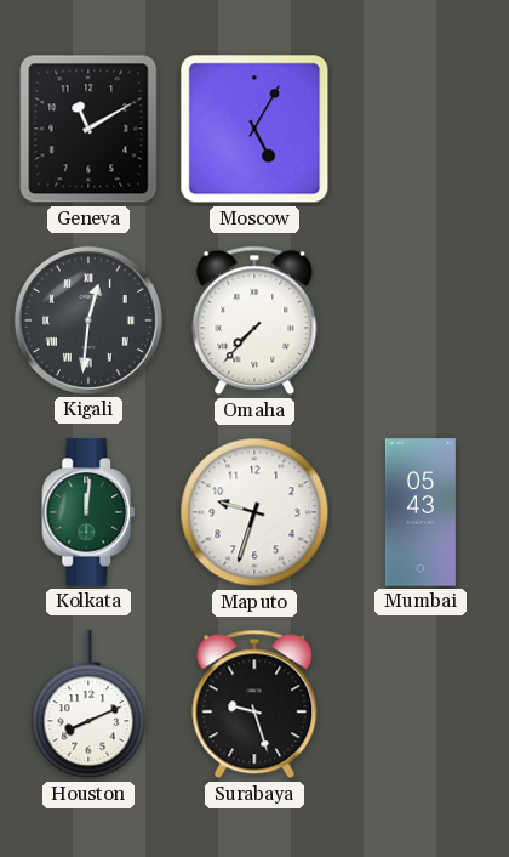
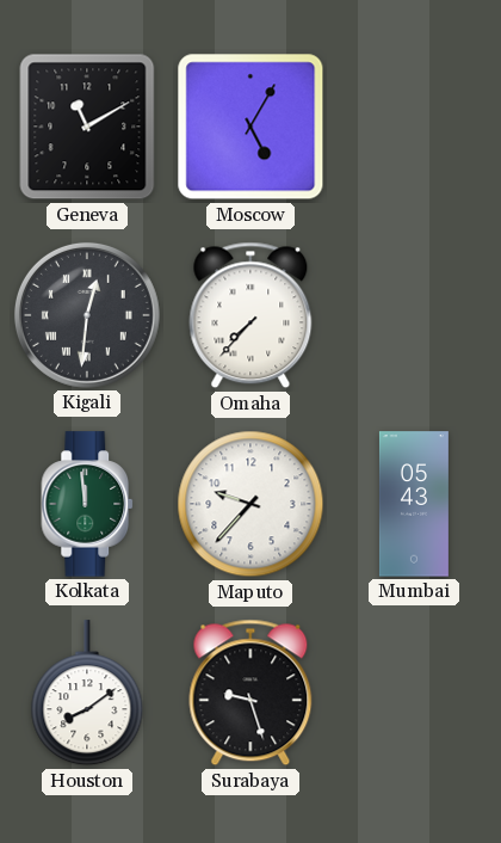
Kolkata: 12:01 -> 11:59
Maputo: 9:33 -> 9:37
Houston: 8:11 -> 8:09
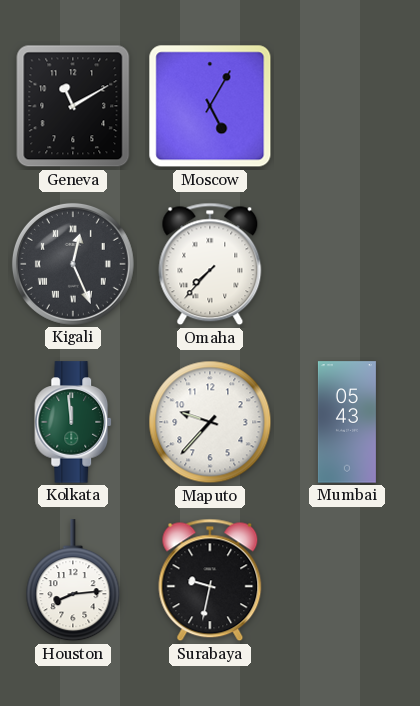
Kigali: 12:31 -> 12:26
Houston: 8:09 -> 8:14
Surabaya: 9:27 -> 9:32
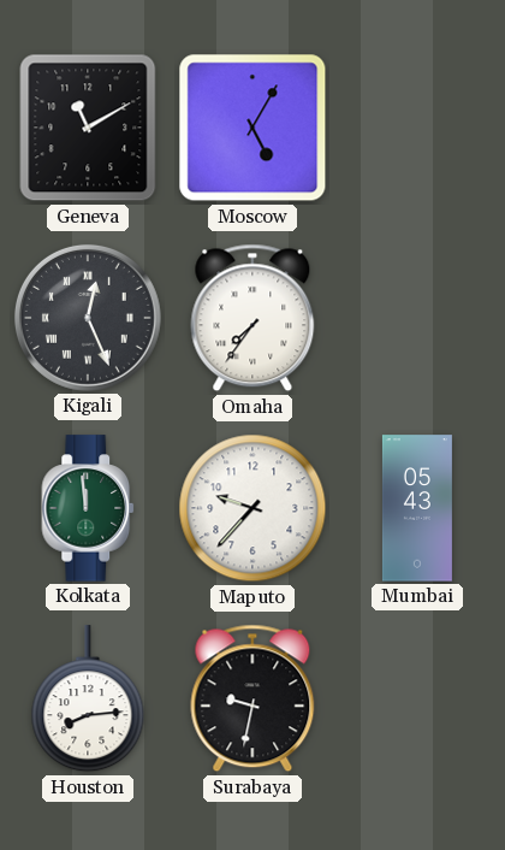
Omaha: 7:37 -> 7:36
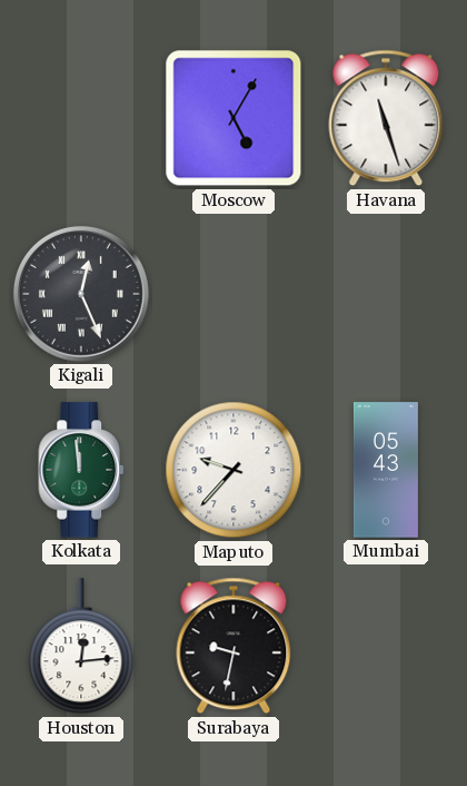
Geneva: 11:10 -> none
Havana: none -> 11:27
Omaha: 7:36 -> none
Houston: 8:14 -> 12:14
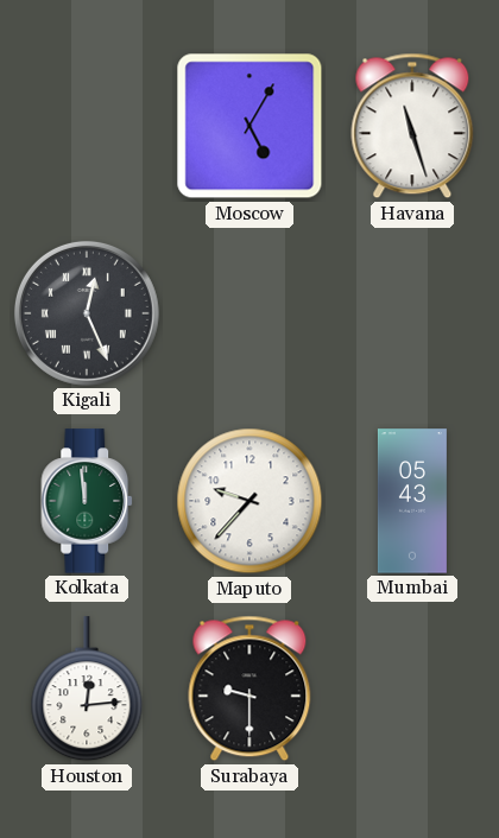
Surabaya: 9:32 -> 9:30
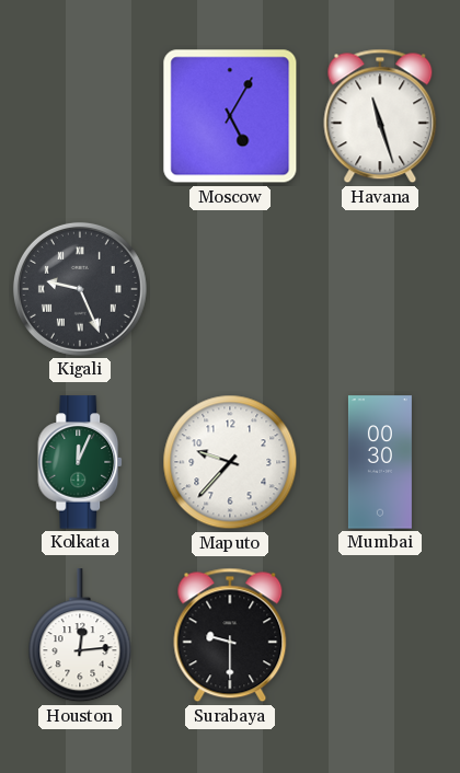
Kigali: 12:26 -> 9:26
Kolkata: 11:59 -> 12:04
Mumbai: 05:43 -> 00:30
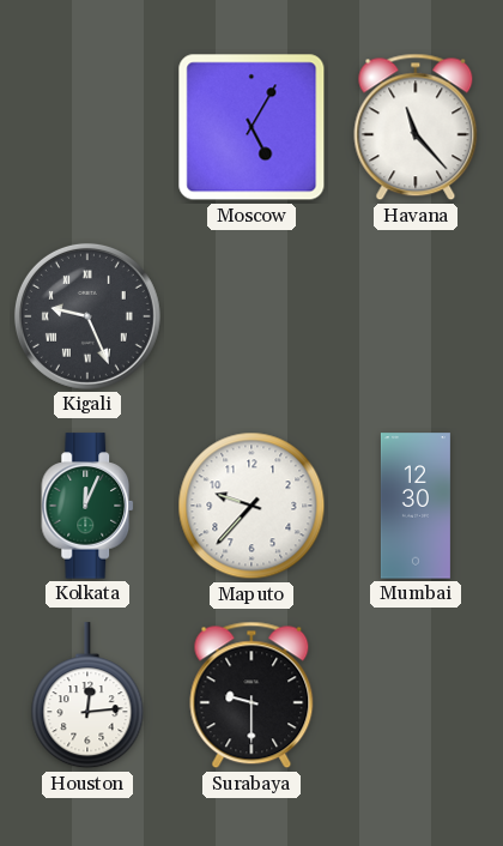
Havana: 11:27 -> 11:23
Mumbai: 00:30 -> 12:30
